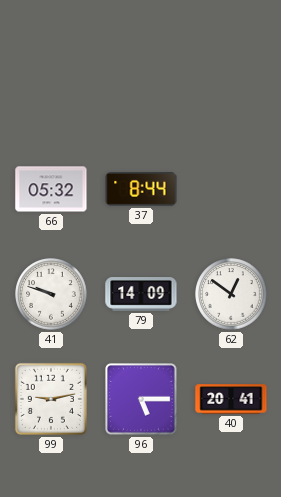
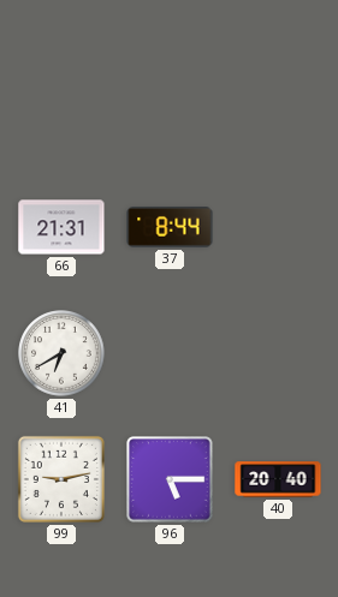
66: 05:32 -> 21:31
41: 9:48 -> 6:40
79: 14:09 -> none
62: 12:51 -> none
40: 20:41 -> 20:40
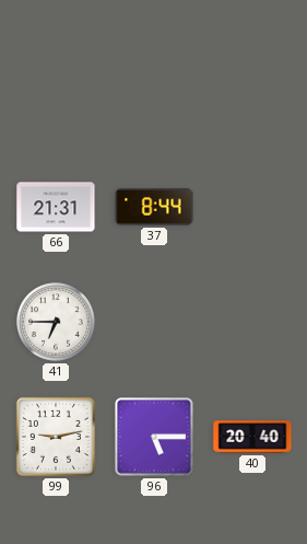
41: 6:40 -> 6:45
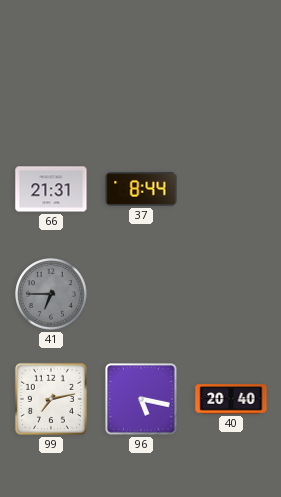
41 dial: white -> grey
99: 9:13 -> 7:13
96: 5:15 -> 5:17
